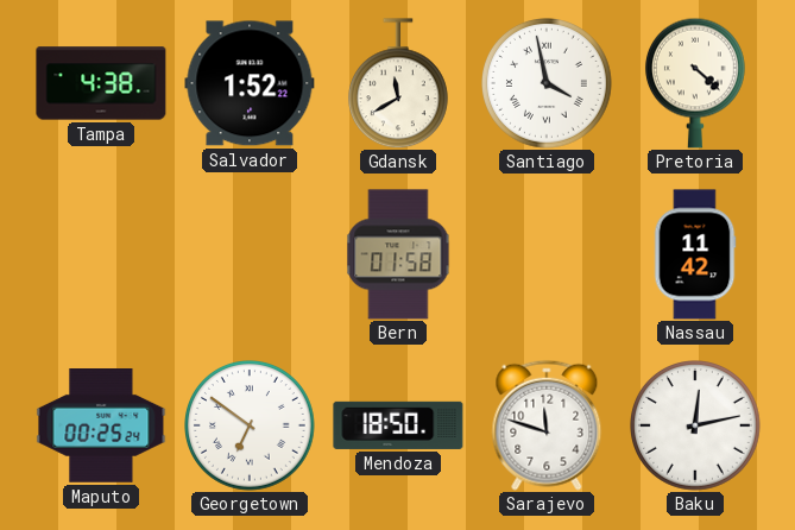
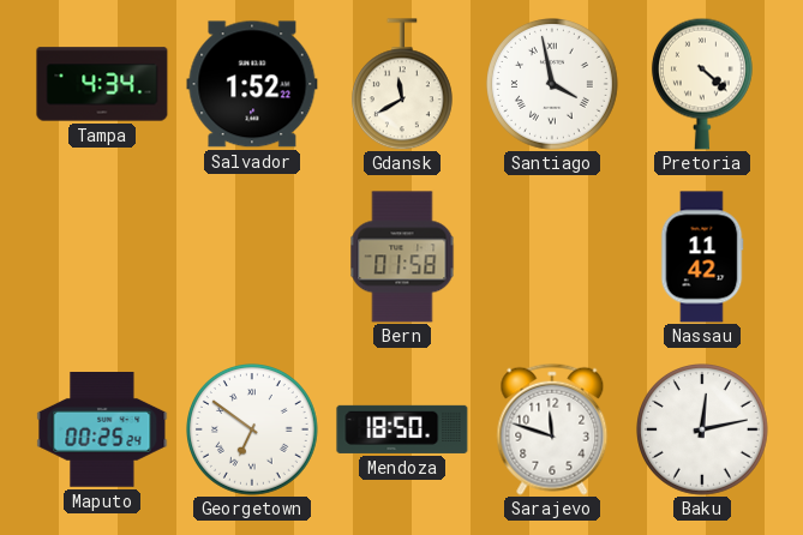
Tampa: 4:38 -> 4:34
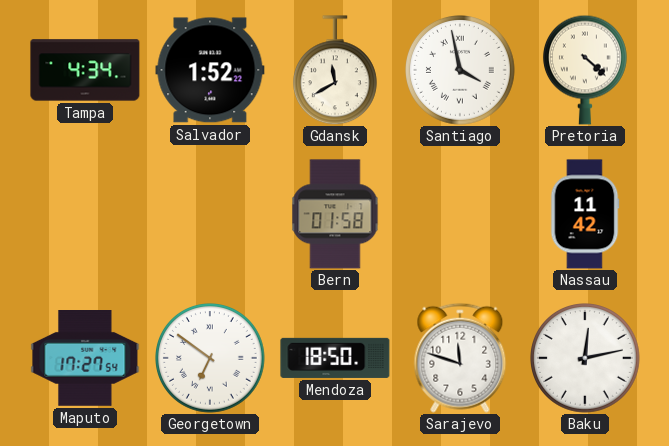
Maputo: 00:25 -> 17:27
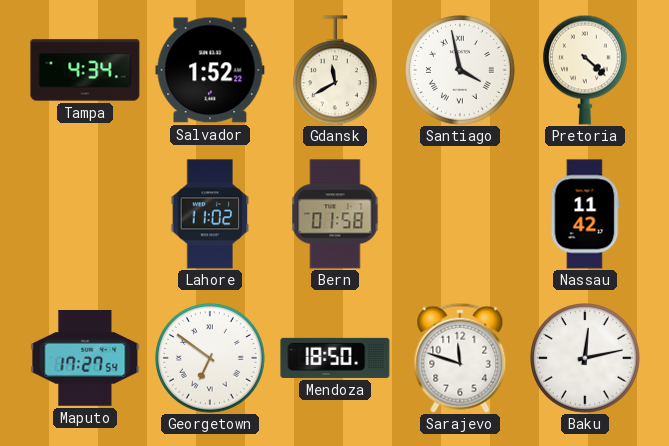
Lahore: none -> 11:02
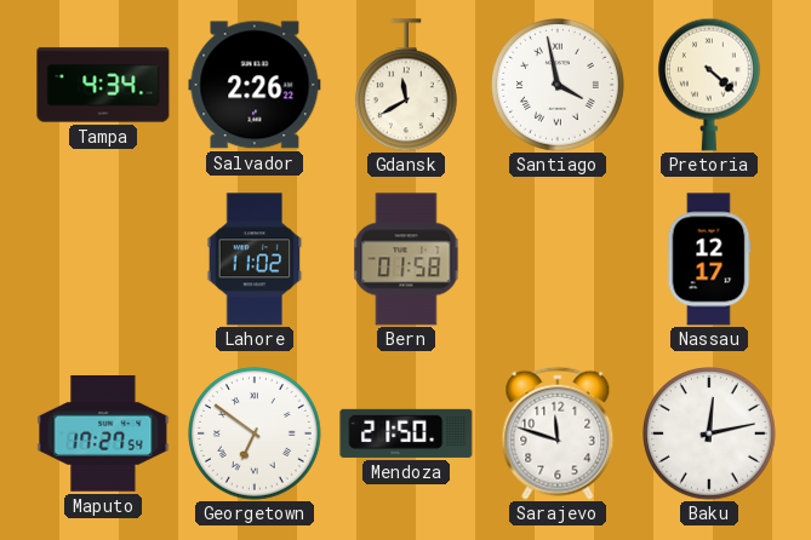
Salvador: 1:52 -> 2:26
Nassau: 11:42 -> 12:17
Mendoza: 18:50 -> 21:50
